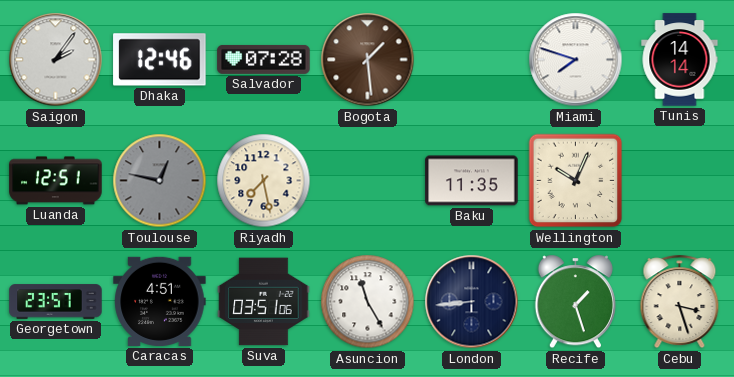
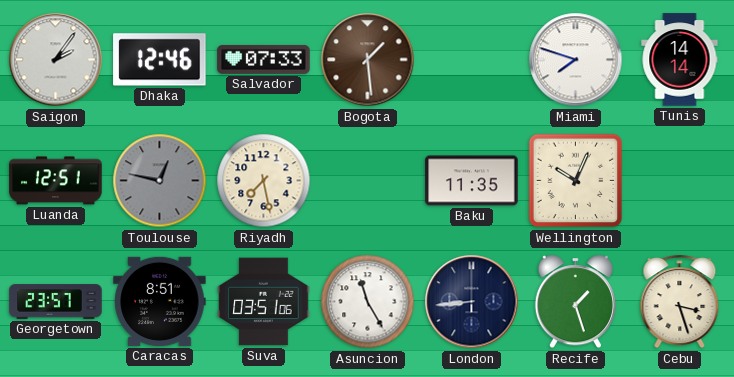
Salvador: 07:28 -> 07:33
Caracas: 4:51 -> 8:51
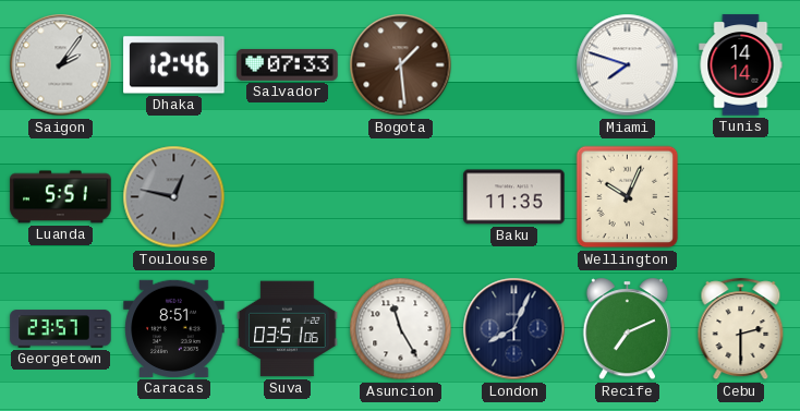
Luanda: 12:51 -> 5:51
Riyadh: 7:28 -> none
London: 8:44 -> 8:04
Recife: 1:27 -> 7:11
Cebu: 3:27 -> 2:30
